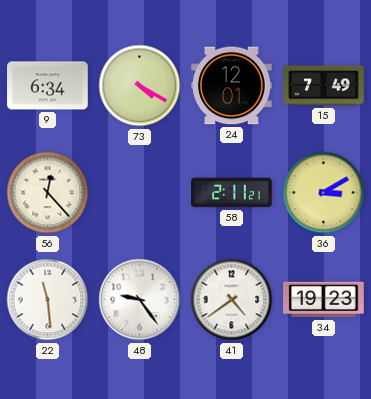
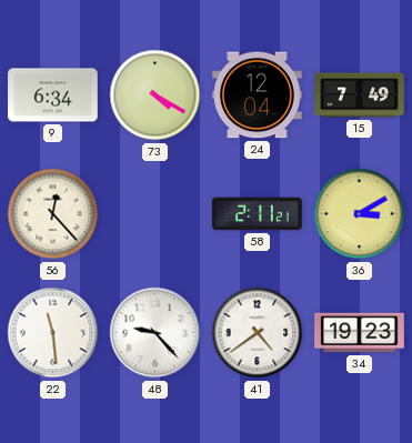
24: 12:01 -> 12:04
48: 9:24 -> 9:23
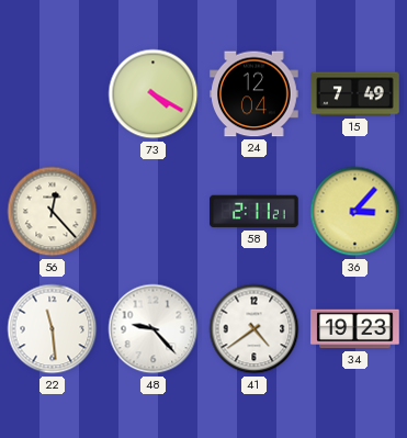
9: 6:34 -> none
36: 3:10 -> 3:07
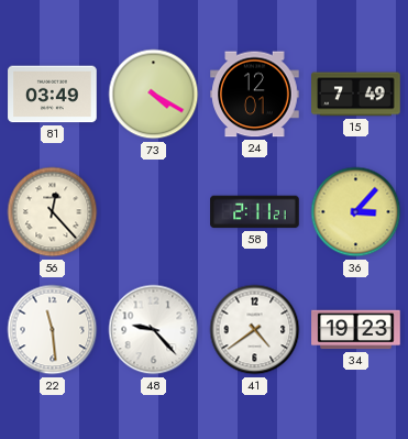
81: none -> 03:49
24: 12:04 -> 12:01
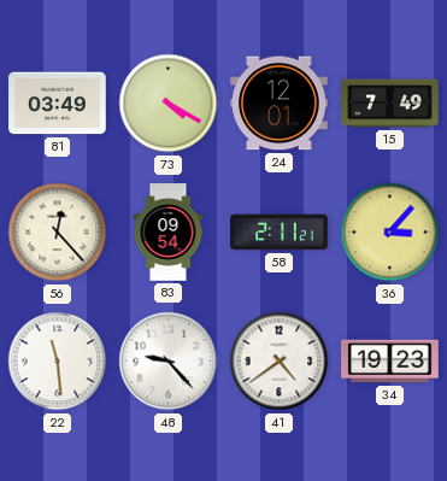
83: none -> 09:54
